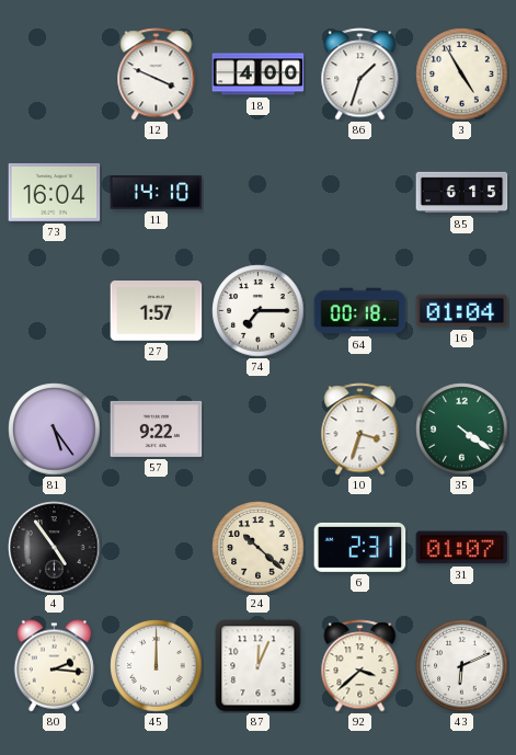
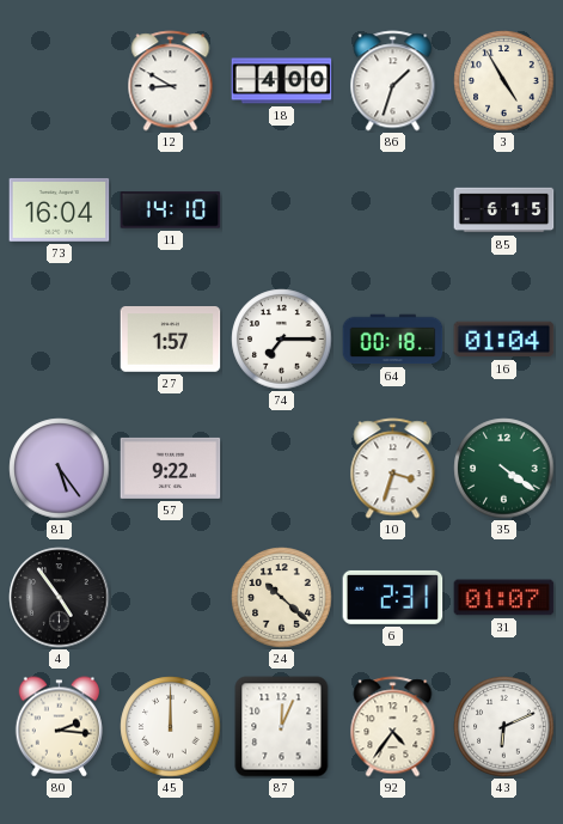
12: 3:49 -> 8:50
92: 3:38 -> 4:36
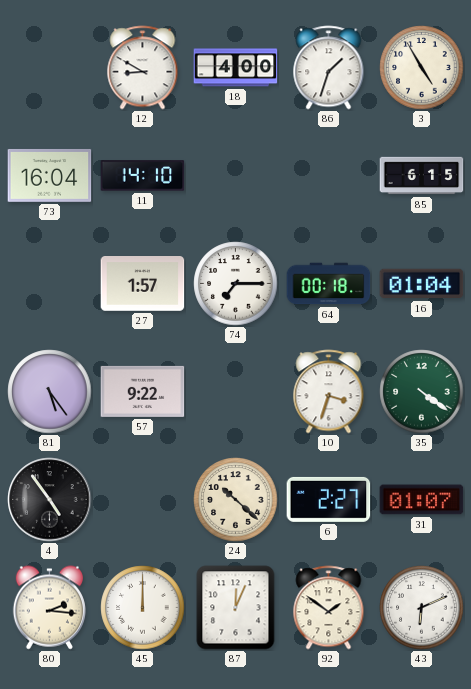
6: 2:31 -> 2:27
92: 4:36 -> 1:51
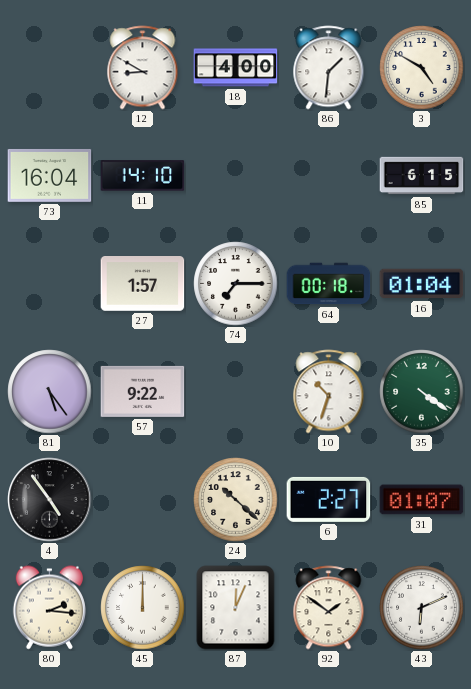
86: 1:33 -> 1:31
3: 4:55 -> 4:50
10: 3:33 -> 10:33
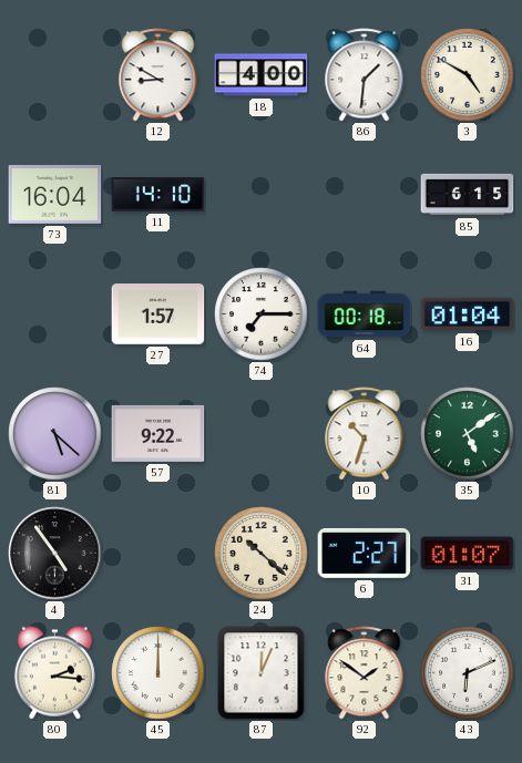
81: 5:24 -> 5:22
35: 4:21 -> 5:09
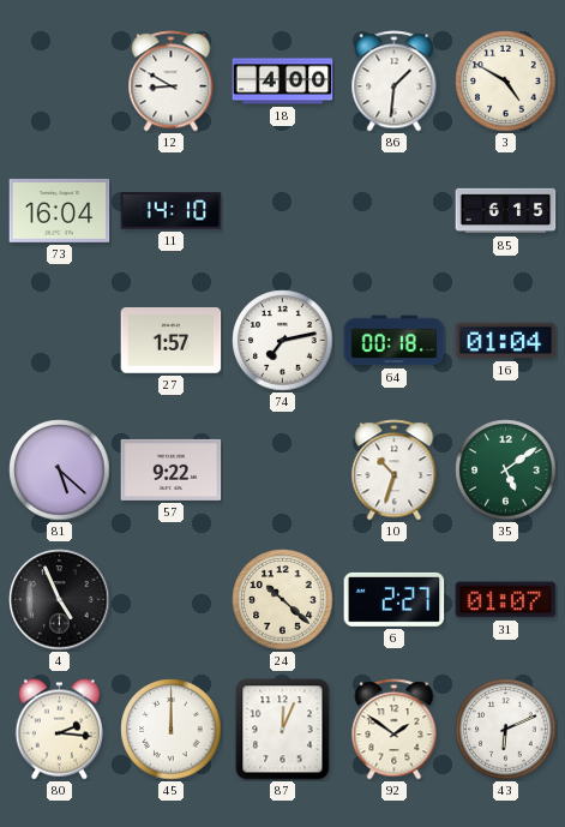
74: 7:15 -> 7:13
4: 4:54 -> 4:56
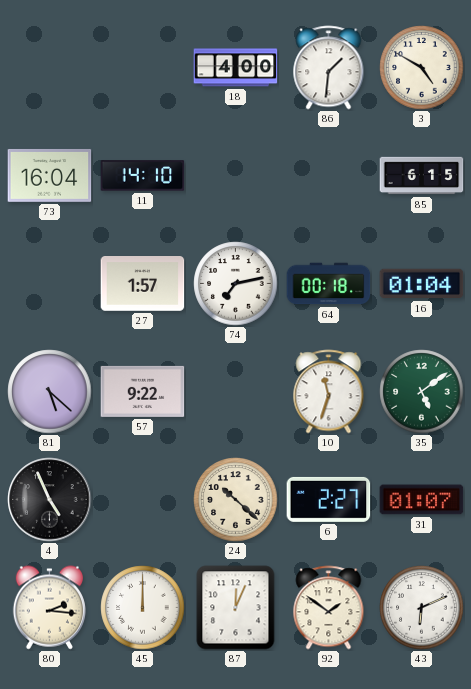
12: 8:50 -> none
10: 10:33 -> 11:33
